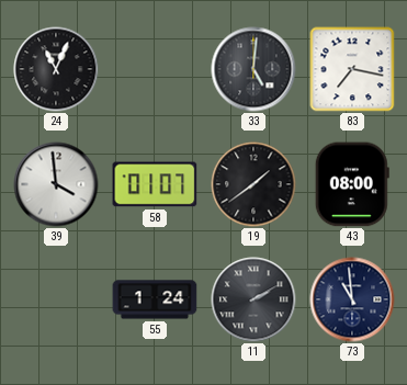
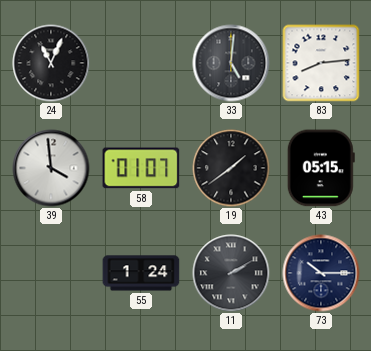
83: 7:17 -> 8:14
43: 08:00 -> 05:15
73: 10:59 -> 10:15
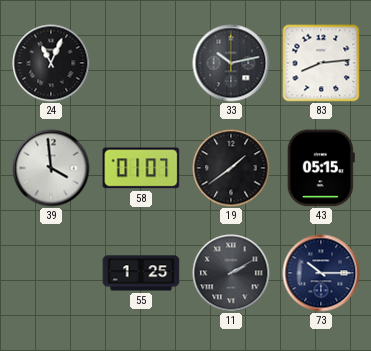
33: 5:01 -> 10:13
55: 1:24 -> 1:25
